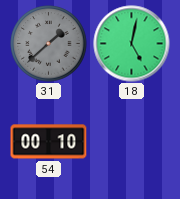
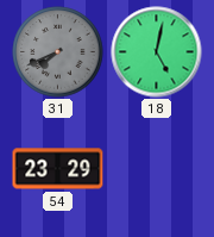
31: 1:38 -> 7:41
54: 00:10 -> 23:29
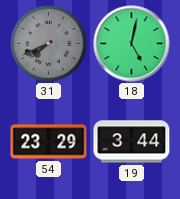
19: none -> 3:44
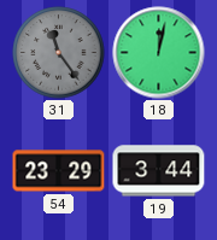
31: 7:41 -> 11:24
18: 5:02 -> 12:02
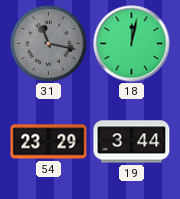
31: 11:24 -> 11:17
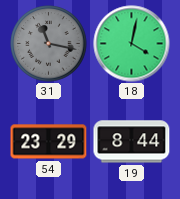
18: 12:02 -> 4:02
19: 3:44 -> 8:44
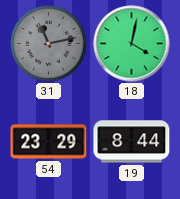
31: 11:17 -> 11:13
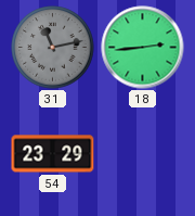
18: 4:02 -> 2:44
19: 8:44 -> none
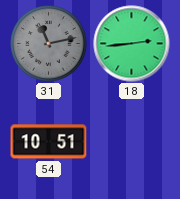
54: 23:29 -> 10:51
